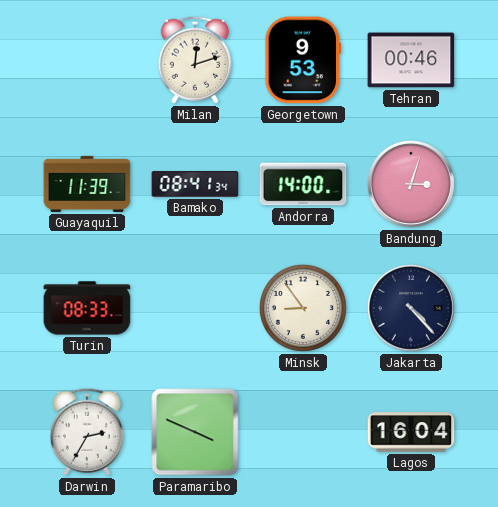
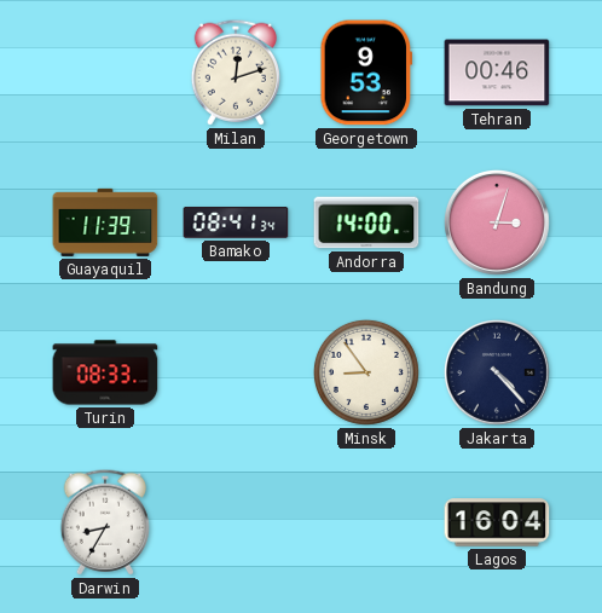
Darwin: 2:35 -> 8:35
Paramaribo: 3:49 -> none
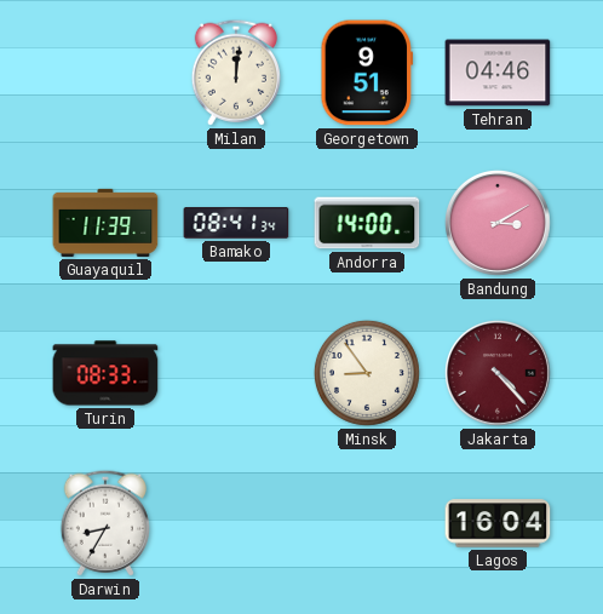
Milan: 12:12 -> 12:01
Georgetown: 9:53 -> 9:51
Tehran: 00:46 -> 04:46
Bandung: 3:03 -> 3:10
Jakarta dial: navy -> burgundy
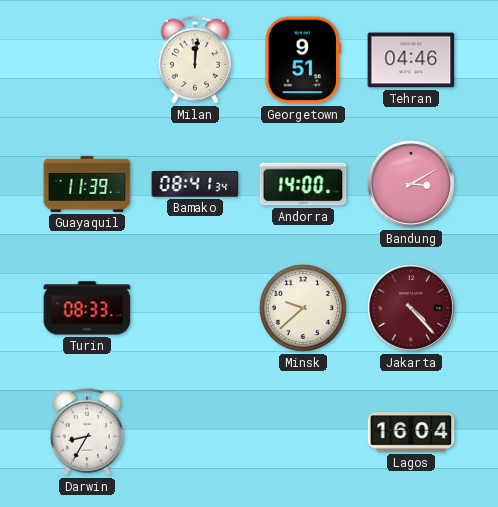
Minsk: 8:54 -> 9:38
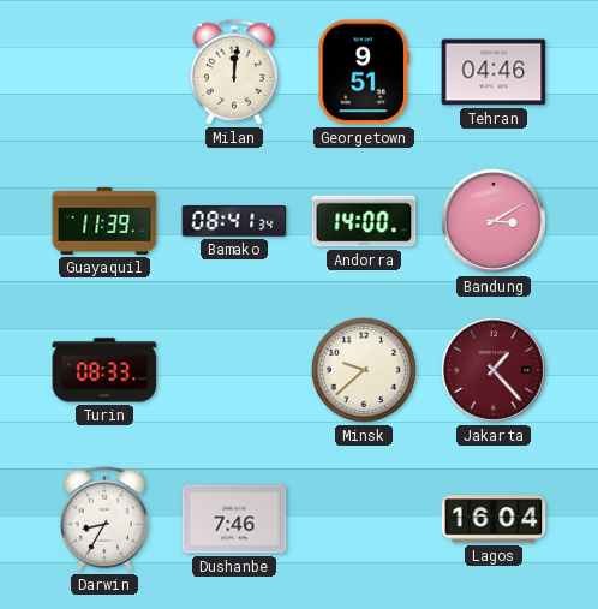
Jakarta: 4:23 -> 1:23
Dushanbe: none -> 7:46
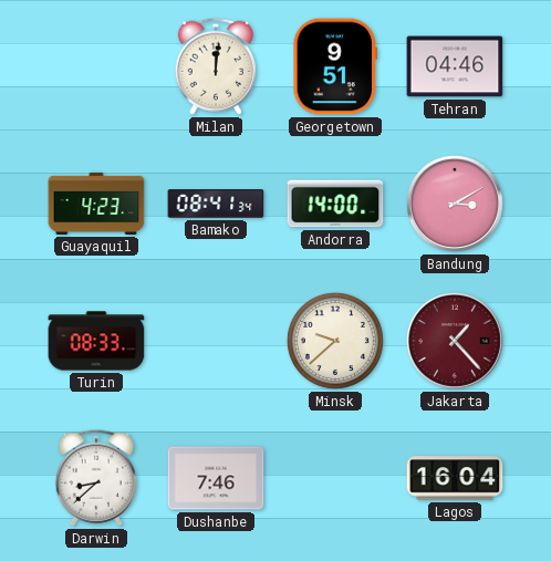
Guayaquil: 11:39 -> 4:23
Darwin: 8:35 -> 8:38
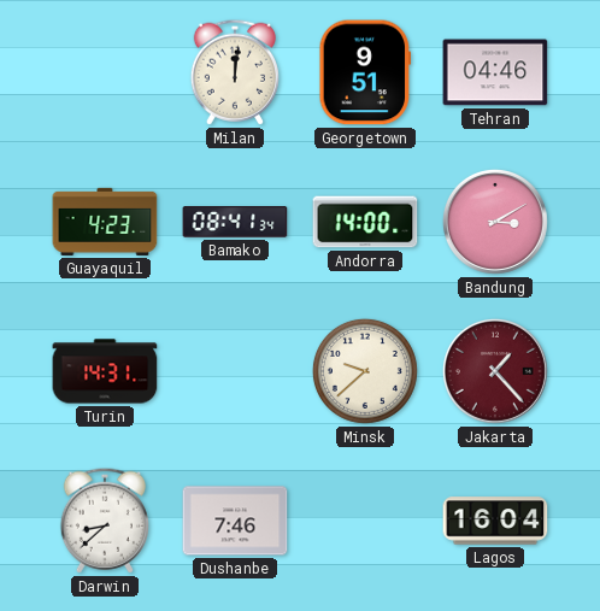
Turin: 08:33 -> 14:31
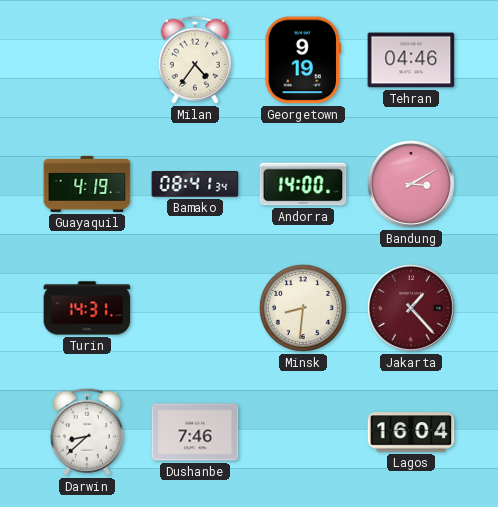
Milan: 12:01 -> 4:36
Georgetown: 9:51 -> 9:19
Guayaquil: 4:23 -> 4:19
Minsk: 9:38 -> 8:31
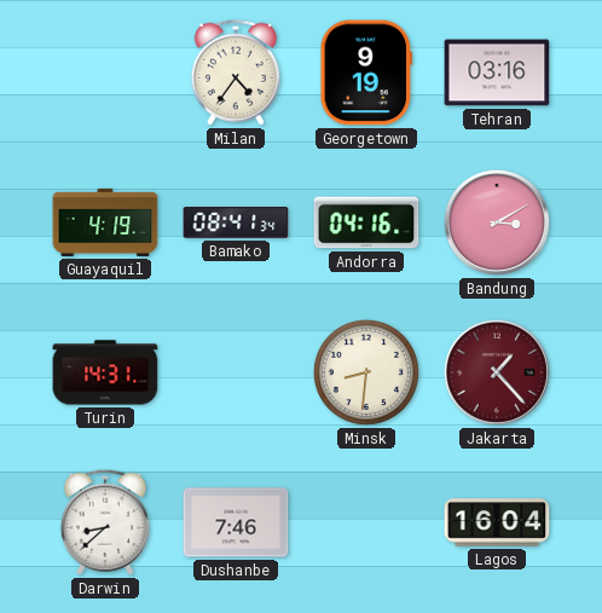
Tehran: 04:46 -> 03:16
Andorra: 14:00 -> 04:16
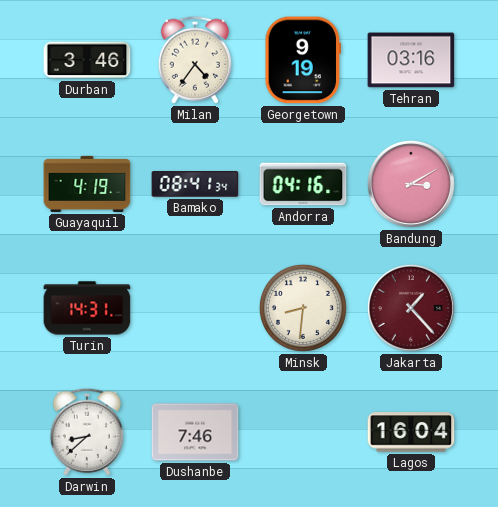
Durban: none -> 3:46
